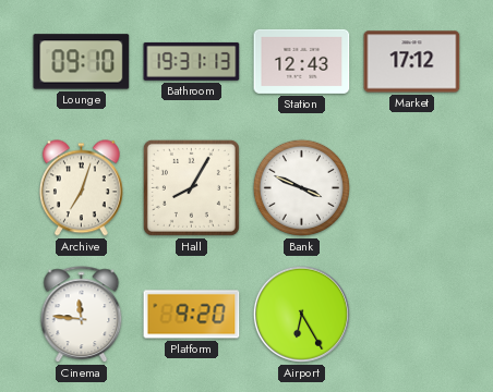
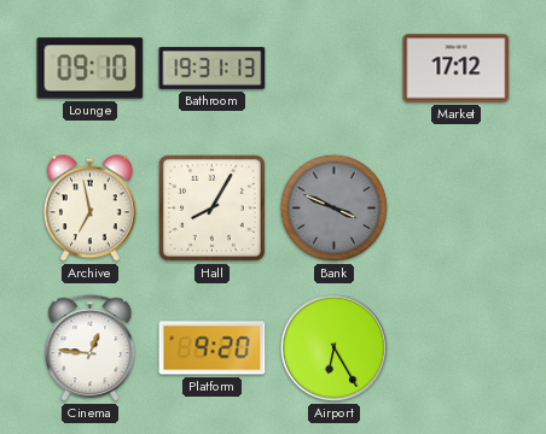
Station: 12:43 -> none
Archive: 7:03 -> 6:58
Bank dial: white -> grey
Cinema: 11:46 -> 12:46
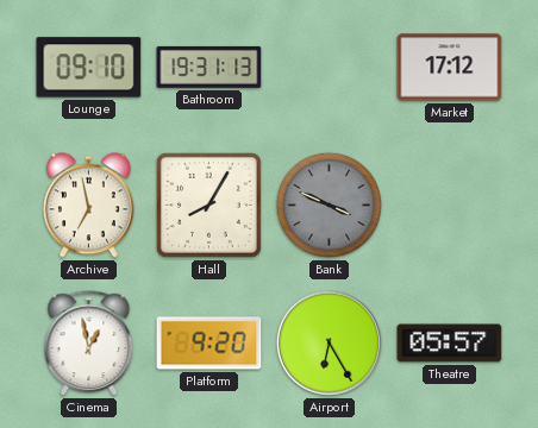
Cinema: 12:46 -> 12:58
Theatre: none -> 05:57
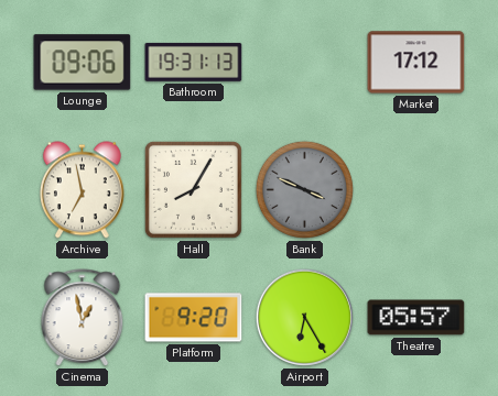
Lounge: 09:10 -> 09:06
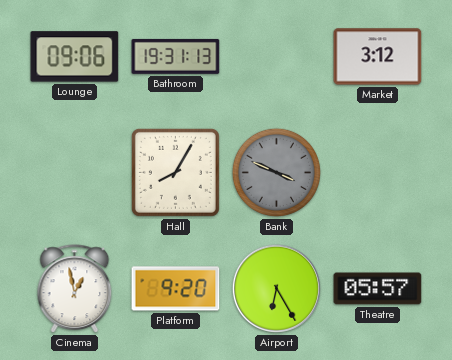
Market: 17:12 -> 3:12
Archive: 6:58 -> none
